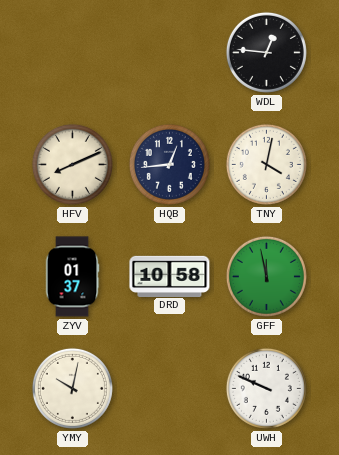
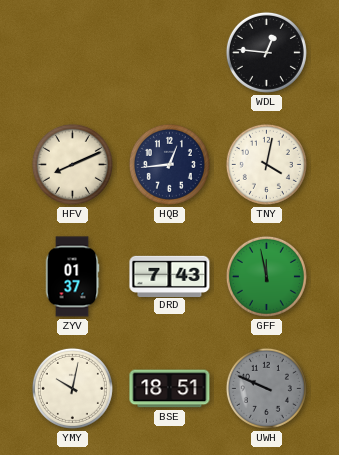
DRD: 10:58 -> 7:43
BSE: none -> 18:51
UWH dial: white -> grey
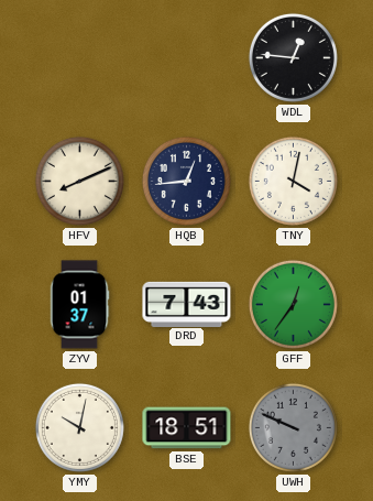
GFF: 11:58 -> 12:36
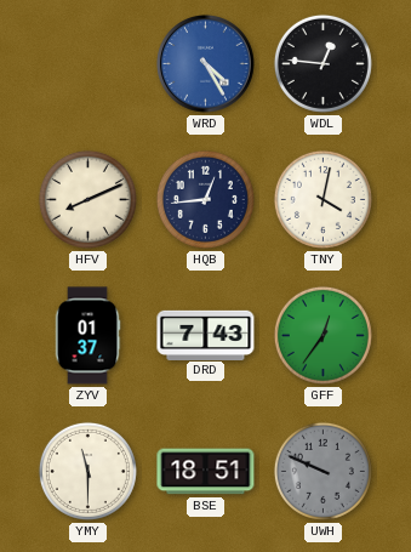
WRD: none -> 4:25
YMY: 10:02 -> 11:30
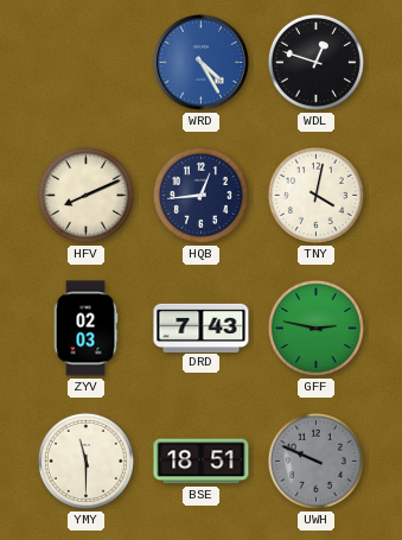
WDL: 12:46 -> 12:48
ZYV: 01:37 -> 02:03
GFF: 12:36 -> 2:47
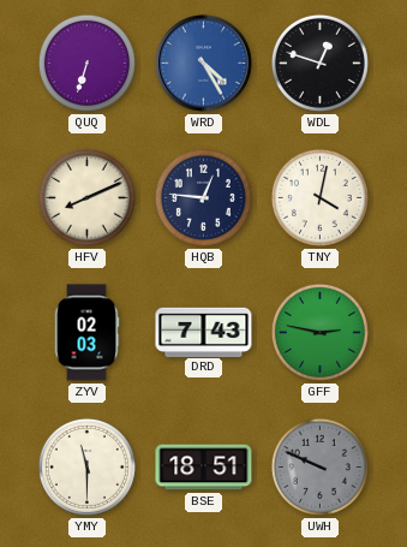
QUQ: none -> 6:33
HQB: 12:44 -> 12:46
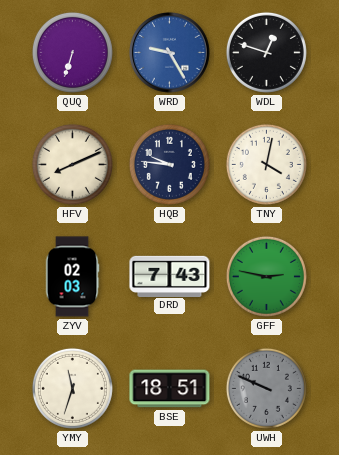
WRD: 4:25 -> 9:25
HQB: 12:46 -> 9:46
YMY: 11:30 -> 11:33
